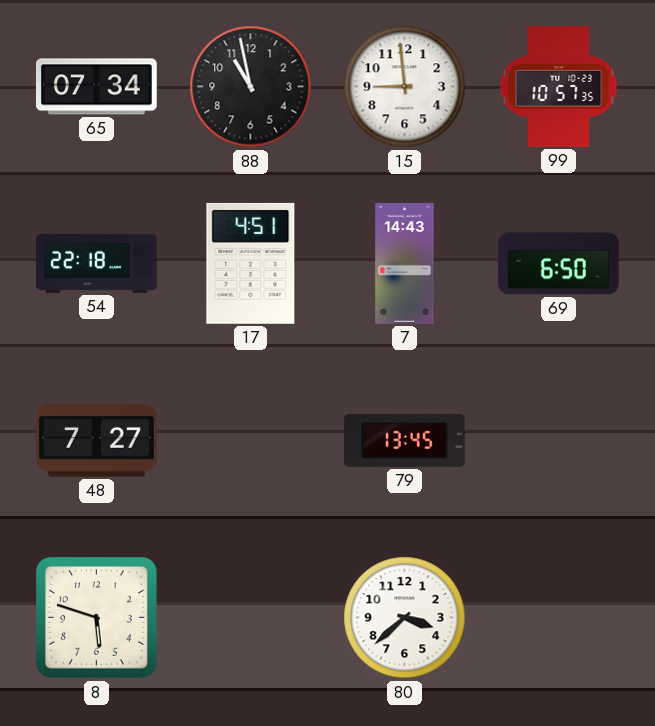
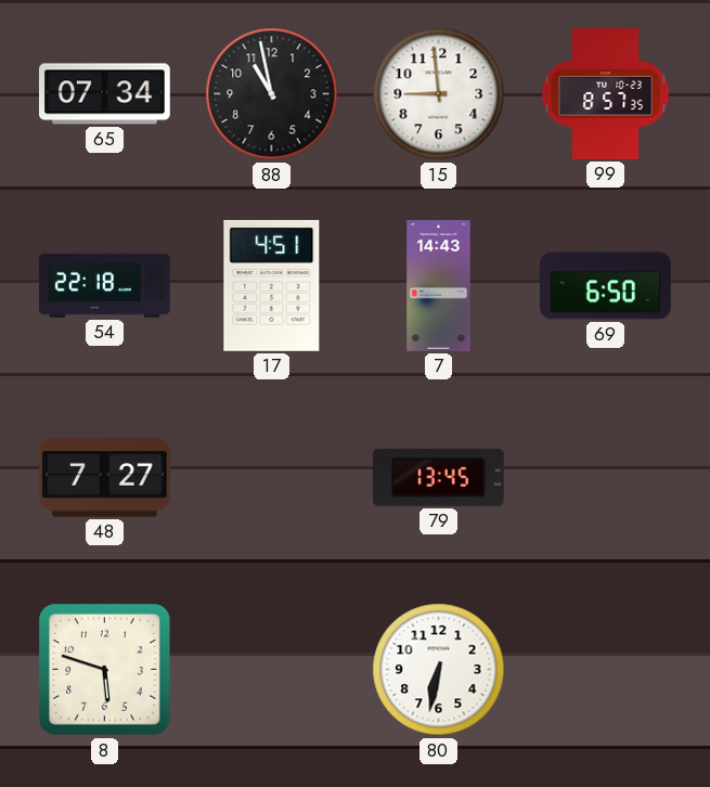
99: 10:57 -> 8:57
80: 3:38 -> 6:32
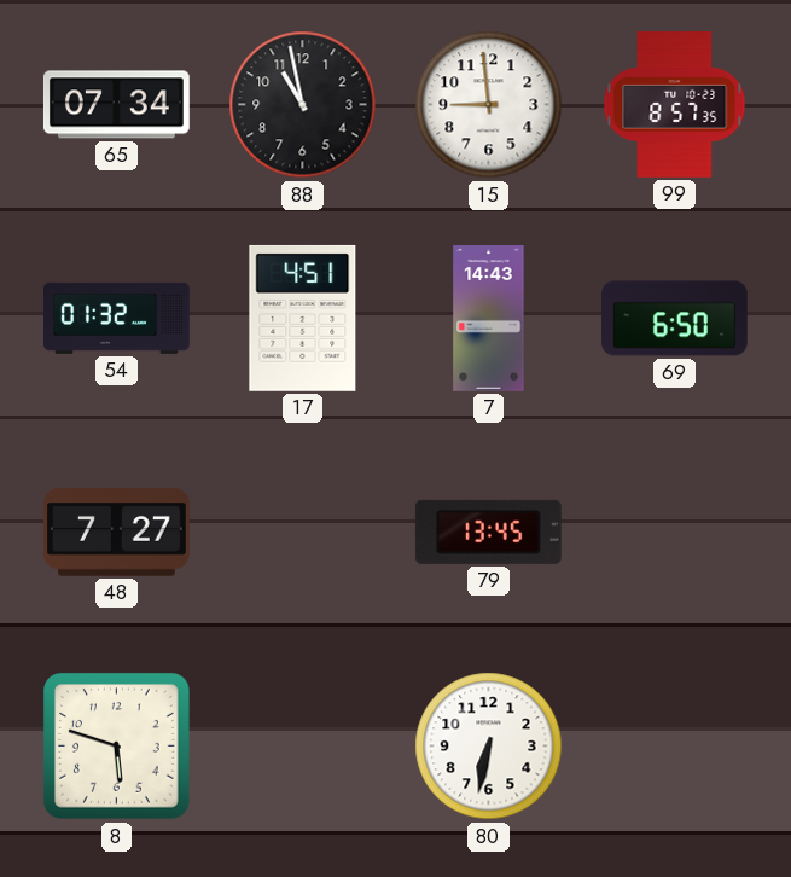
54: 22:18 -> 01:32
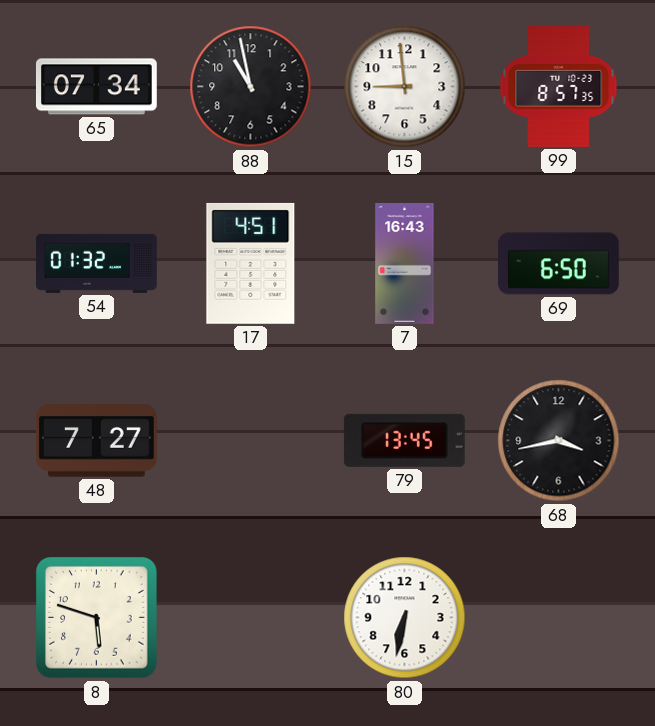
7: 14:43 -> 16:43
68: none -> 3:43
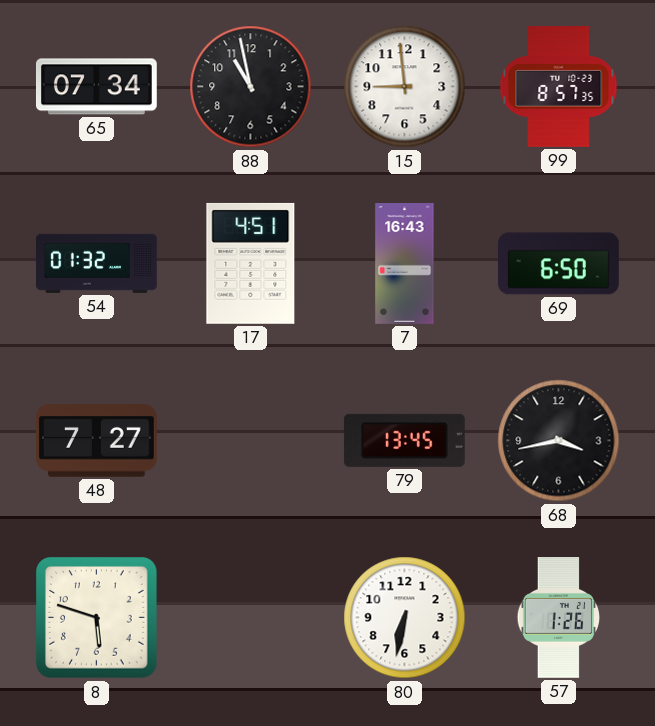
57: none -> 1:26
